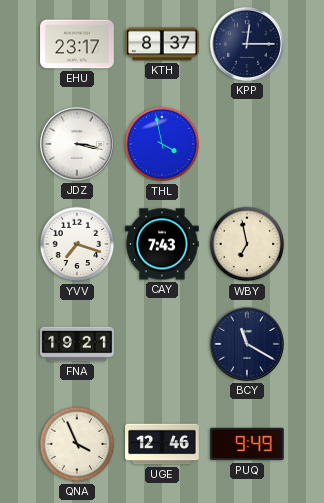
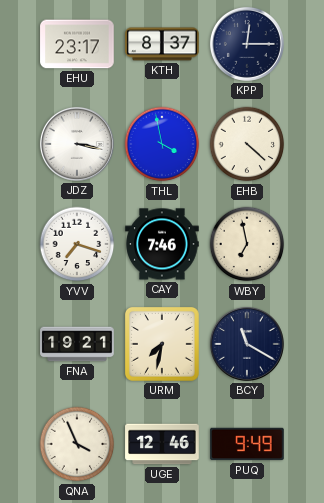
EHB: none -> 4:22
CAY: 7:43 -> 7:46
URM: none -> 7:32
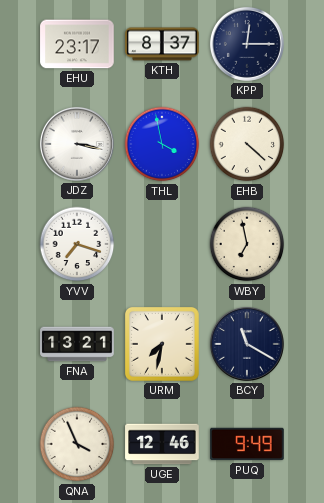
CAY: 7:46 -> none
FNA: 19:21 -> 13:21
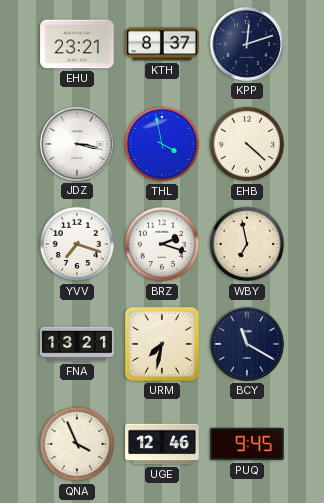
EHU: 23:17 -> 23:21
KPP: 12:15 -> 12:12
BRZ: none -> 2:18
PUQ: 9:49 -> 9:45
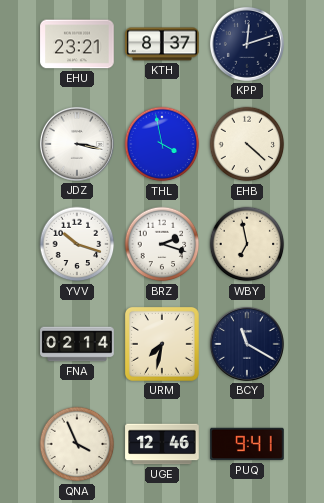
YVV: 7:18 -> 10:18
FNA: 13:21 -> 02:14
PUQ: 9:45 -> 9:41
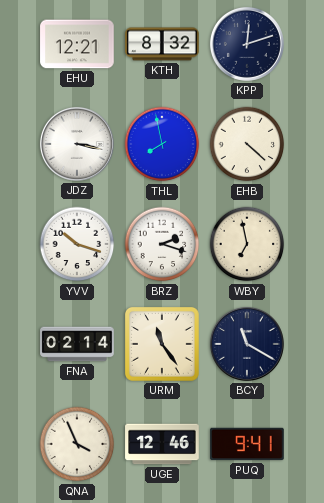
EHU: 23:21 -> 12:21
KTH: 8:37 -> 8:32
THL: 3:58 -> 7:58
URM: 7:32 -> 11:24
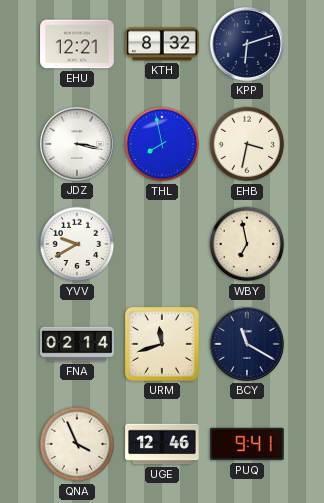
KPP: 12:12 -> 6:12
EHB: 4:22 -> 3:32
YVV: 10:18 -> 9:40
BRZ: 2:18 -> none
URM: 11:24 -> 11:42
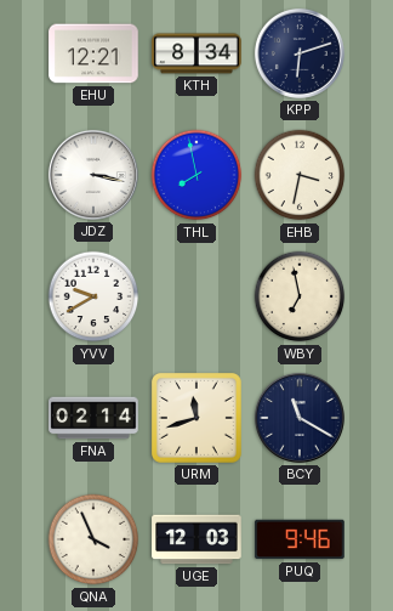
KTH: 8:32 -> 8:34
UGE: 12:46 -> 12:03
PUQ: 9:41 -> 9:46
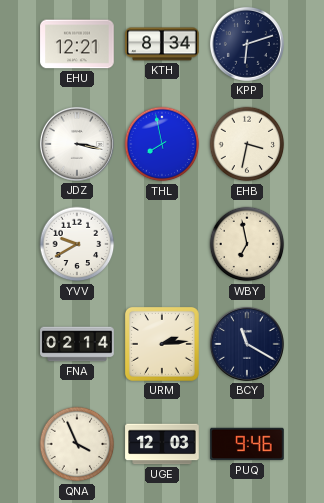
URM: 11:42 -> 2:14
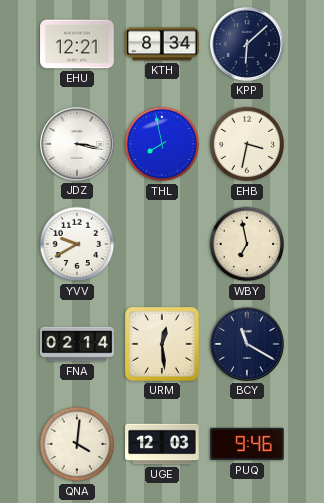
KPP: 6:12 -> 6:08
URM: 2:14 -> 12:29
QNA: 3:56 -> 4:01
